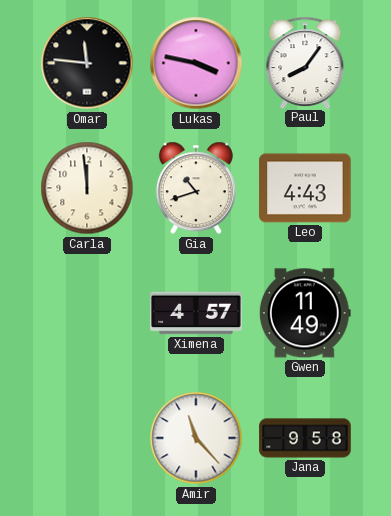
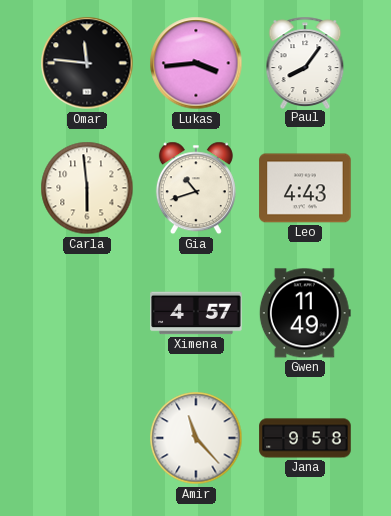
Lukas: 3:47 -> 3:44
Carla: 11:59 -> 5:59
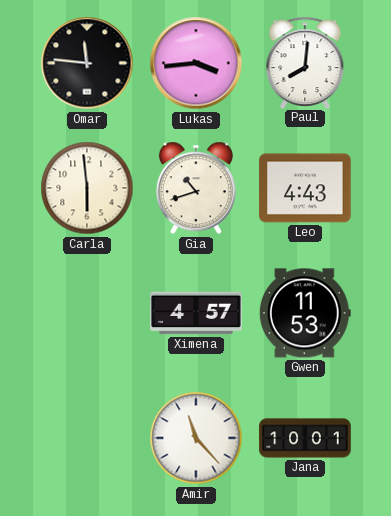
Paul: 8:06 -> 8:01
Gwen: 11:49 -> 11:53
Jana: 9:58 -> 10:01
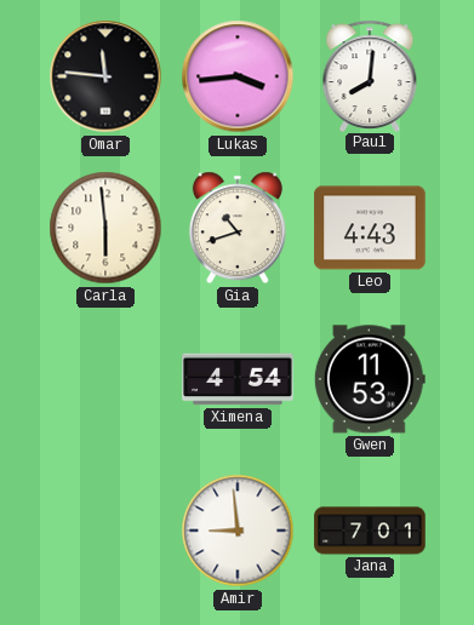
Ximena: 4:57 -> 4:54
Amir: 11:23 -> 8:59
Jana: 10:01 -> 7:01
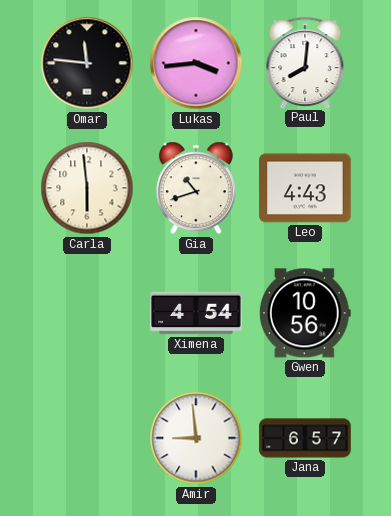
Gwen: 11:53 -> 10:56
Jana: 7:01 -> 6:57
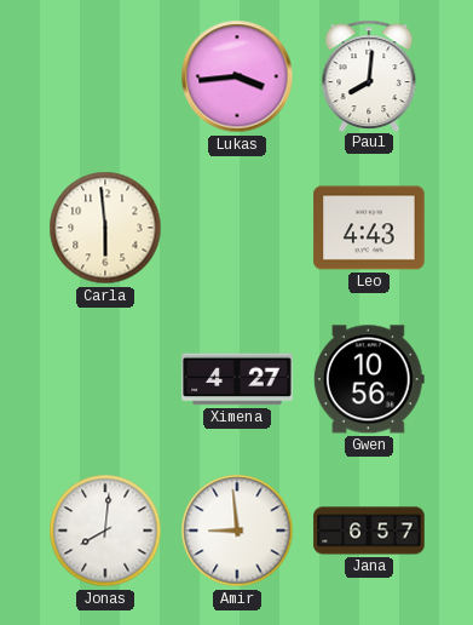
Omar: 11:46 -> none
Gia: 10:42 -> none
Ximena: 4:54 -> 4:27
Jonas: none -> 8:01
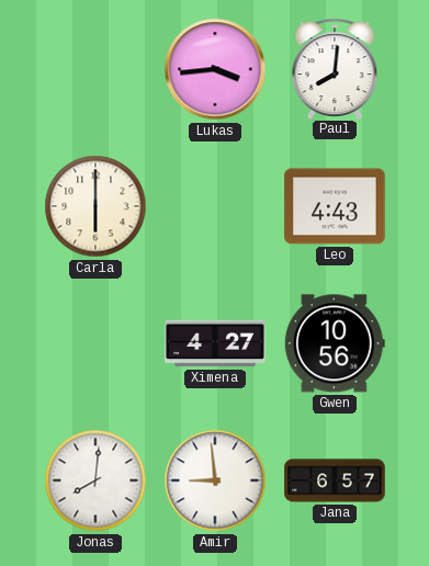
Carla: 5:59 -> 6:00
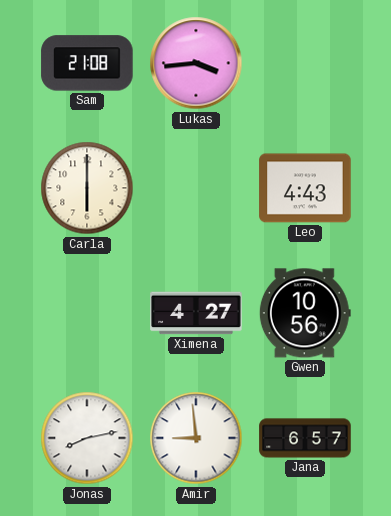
Sam: none -> 21:08
Paul: 8:01 -> none
Jonas: 8:01 -> 8:13
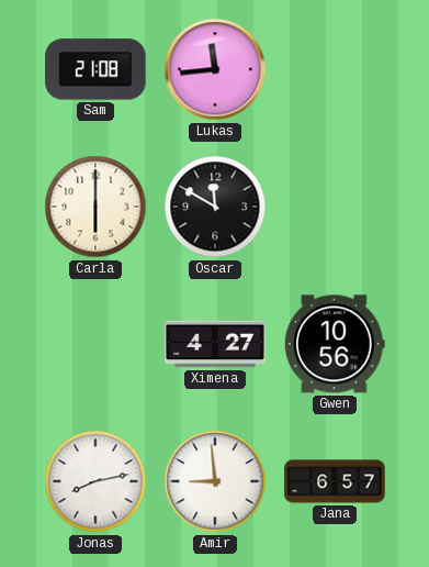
Lukas: 3:44 -> 11:44
Oscar: none -> 11:50
Leo: 4:43 -> none
